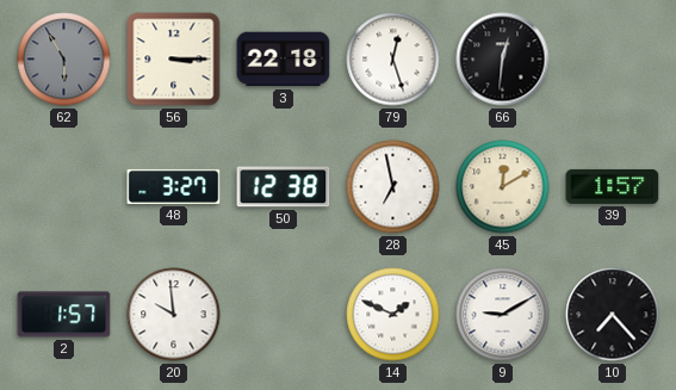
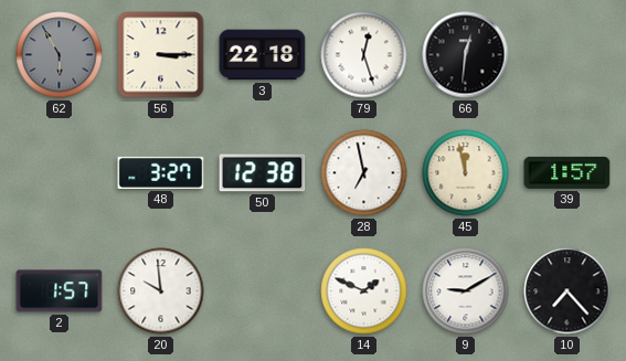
45: 12:10 -> 11:58
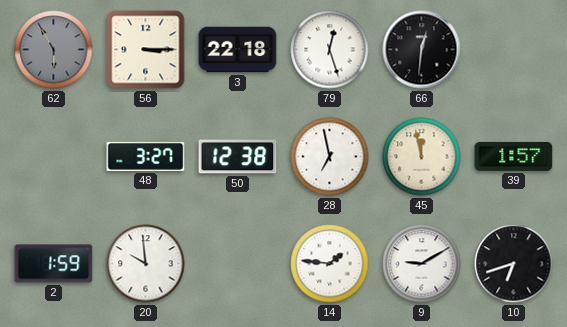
2: 1:57 -> 1:59
14: 1:49 -> 1:46
10: 7:23 -> 6:42
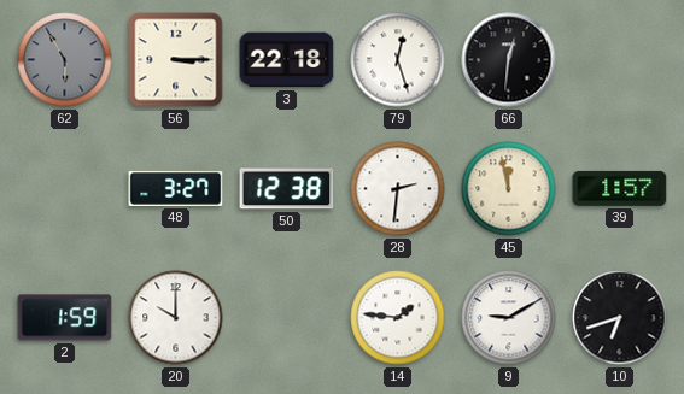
28: 6:58 -> 2:31
20: 9:59 -> 10:00
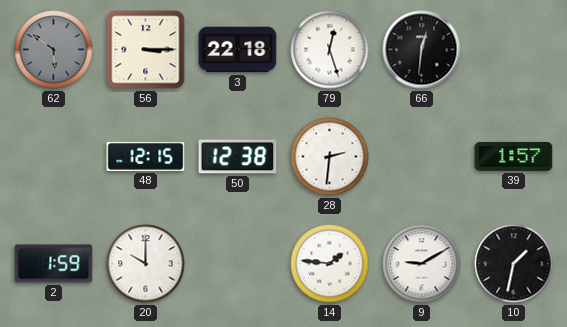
62: 5:55 -> 5:51
48: 3:27 -> 12:15
45: 11:58 -> none
10: 6:42 -> 1:32
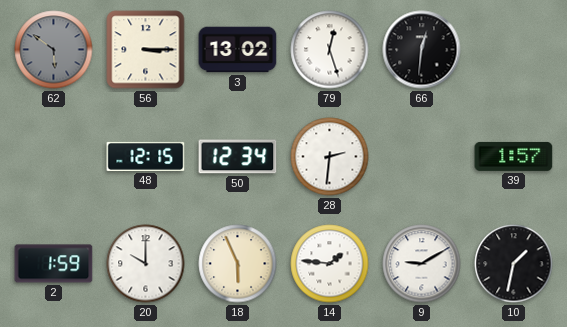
3: 22:18 -> 13:02
50: 12:38 -> 12:34
18: none -> 5:56
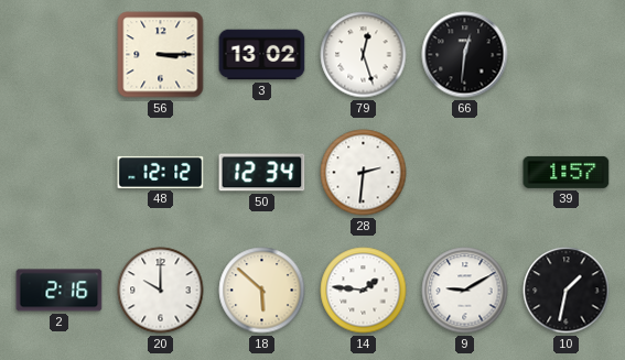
62: 5:51 -> none
48: 12:15 -> 12:12
2: 1:59 -> 2:16
18: 5:56 -> 5:52
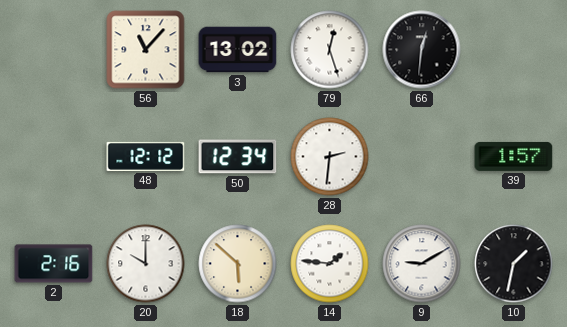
56: 3:15 -> 11:07
